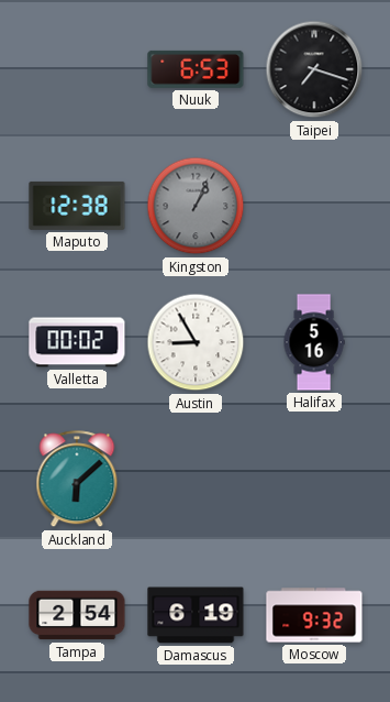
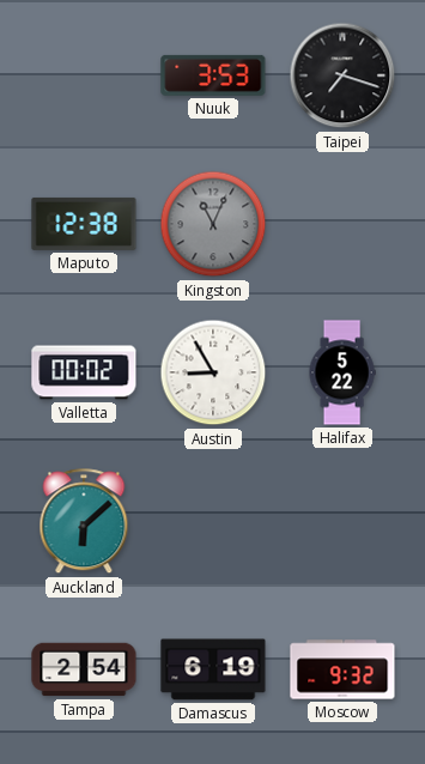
Nuuk: 6:53 -> 3:53
Kingston: 1:04 -> 11:04
Halifax: 5:16 -> 5:22
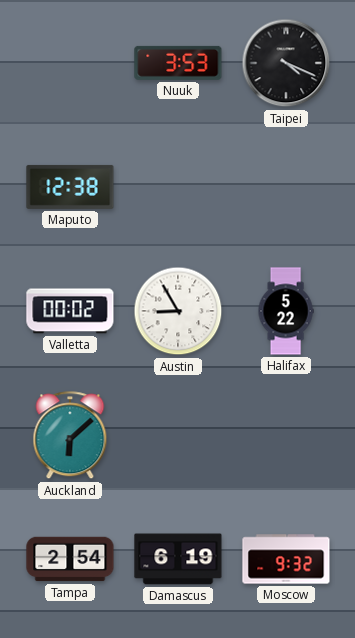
Taipei: 7:18 -> 4:19
Kingston: 11:04 -> none
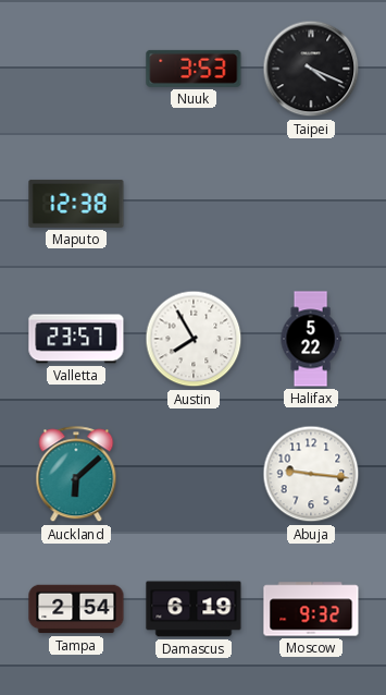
Valletta: 00:02 -> 23:57
Austin: 8:55 -> 7:55
Abuja: none -> 9:16
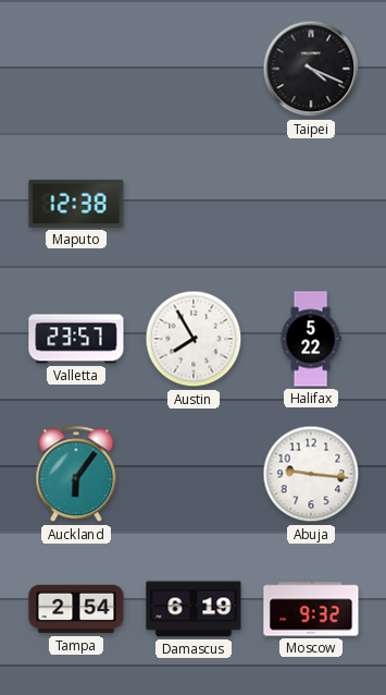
Nuuk: 3:53 -> none
Auckland: 6:08 -> 6:06
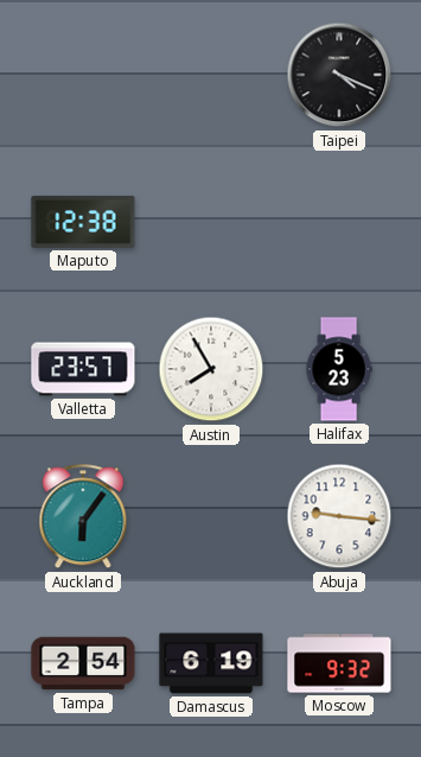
Halifax: 5:22 -> 5:23
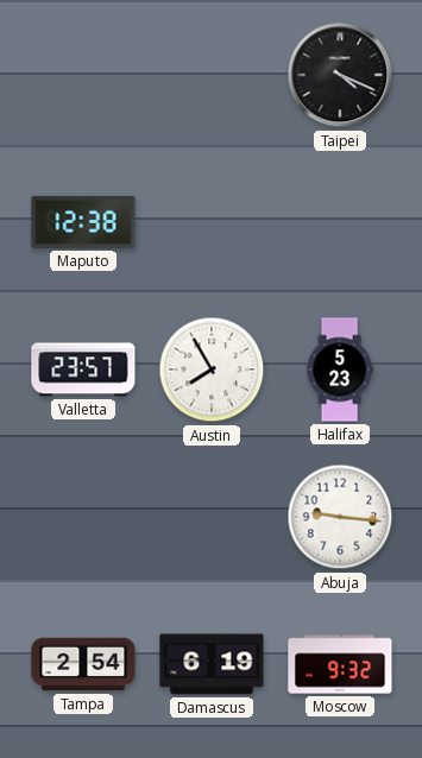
Auckland: 6:06 -> none
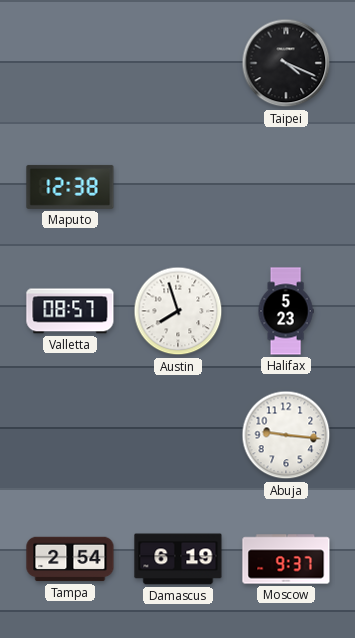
Valletta: 23:57 -> 08:57
Austin: 7:55 -> 7:57
Moscow: 9:32 -> 9:37
